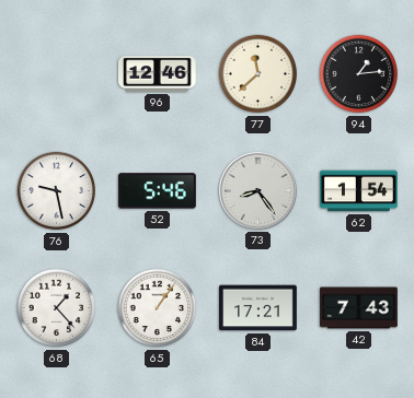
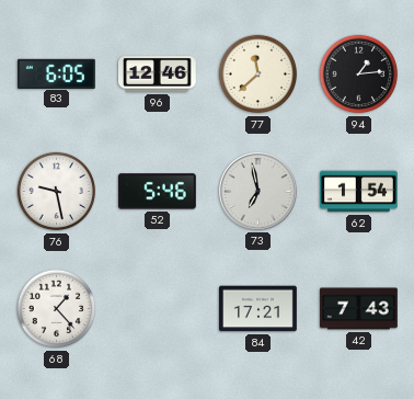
83: none -> 6:05
73: 8:24 -> 6:58
65: 1:06 -> none
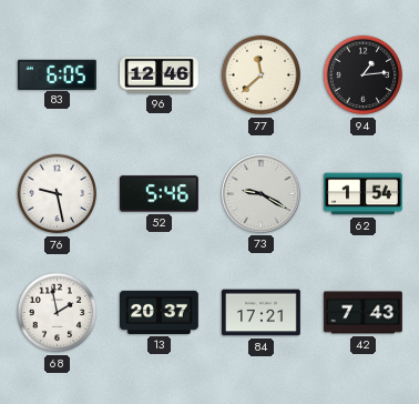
73: 6:58 -> 9:20
68: 1:23 -> 1:58
13: none -> 20:37
